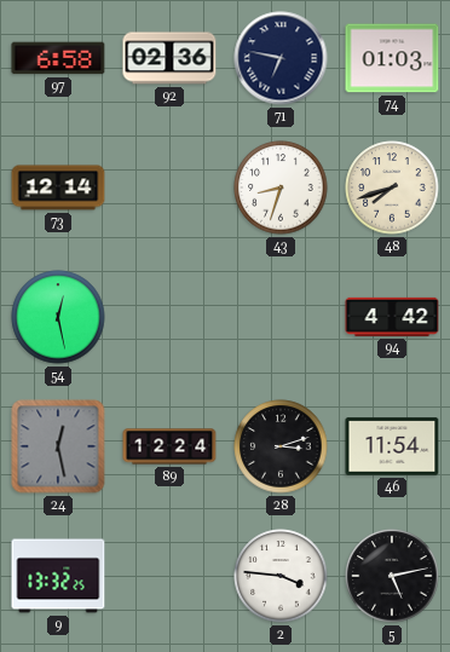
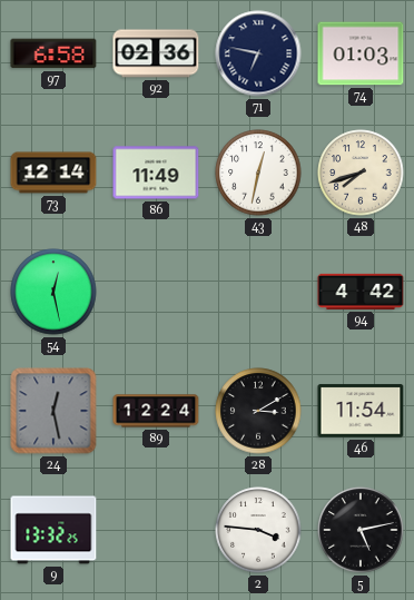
86: none -> 11:49
43: 8:33 -> 12:32
28: 3:12 -> 3:10
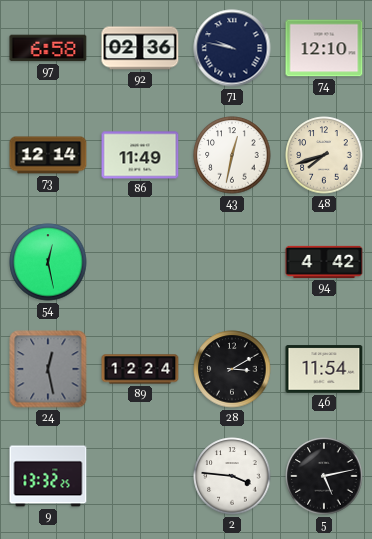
71: 6:47 -> 9:47
74: 01:03 -> 12:10
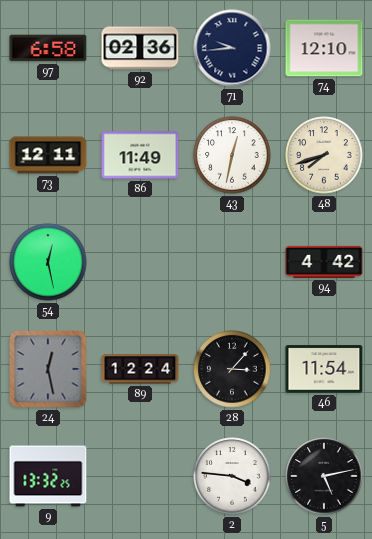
71: 9:47 -> 9:44
73: 12:14 -> 12:11
28: 3:10 -> 3:07
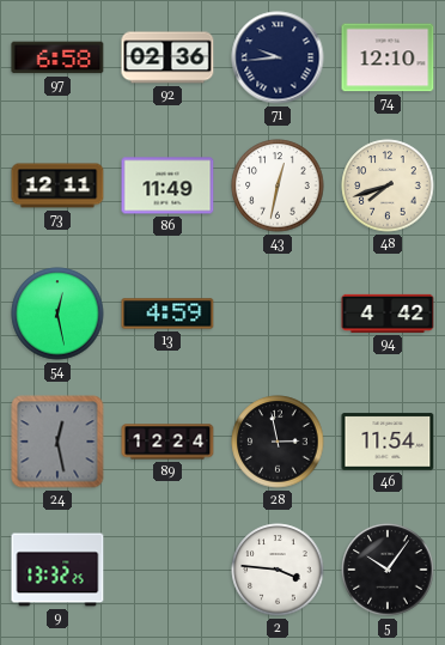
13: none -> 4:59
28: 3:07 -> 2:58
5: 5:13 -> 10:06
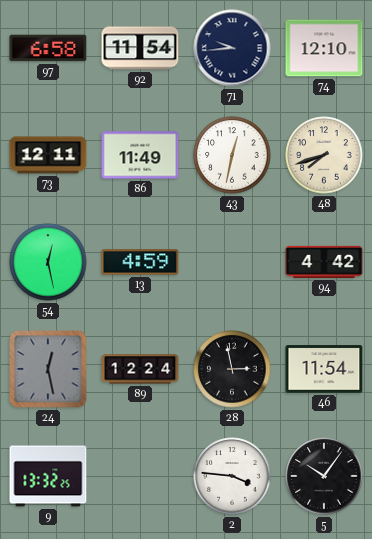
92: 02:36 -> 11:54
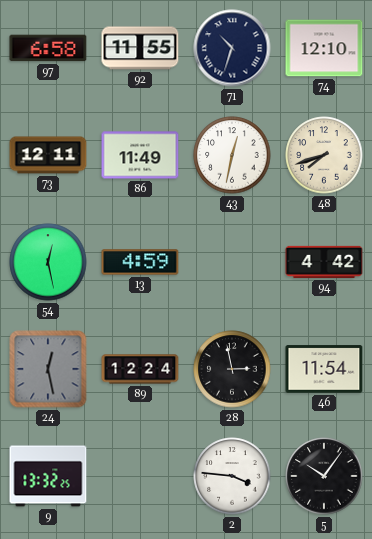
92: 11:54 -> 11:55
71: 9:44 -> 10:33
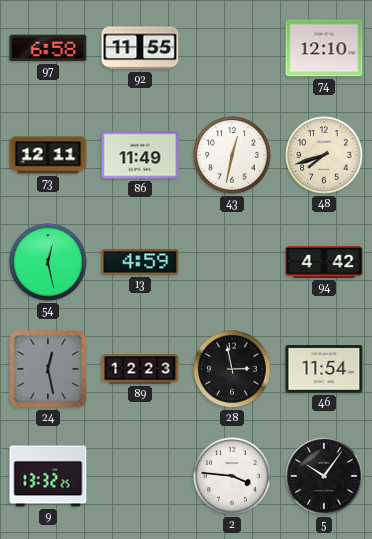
71: 10:33 -> none
89: 12:24 -> 12:23
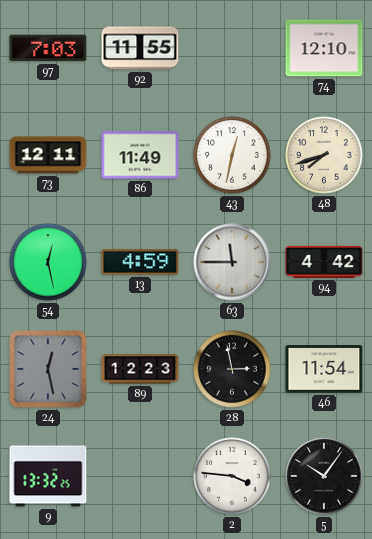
97: 6:58 -> 7:03
63: none -> 11:45
